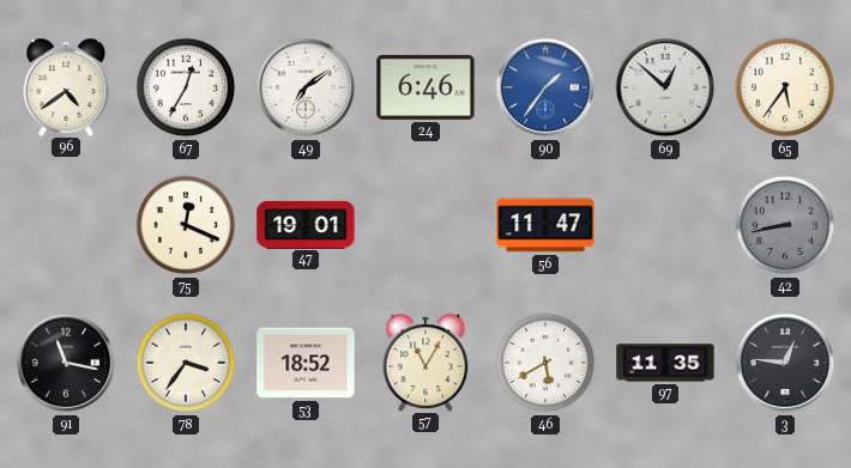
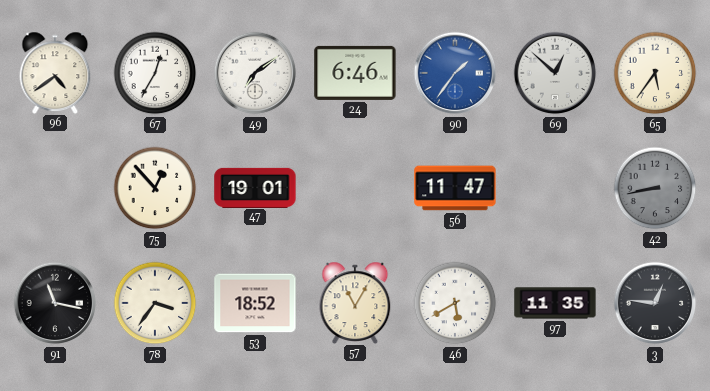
75: 12:19 -> 12:53
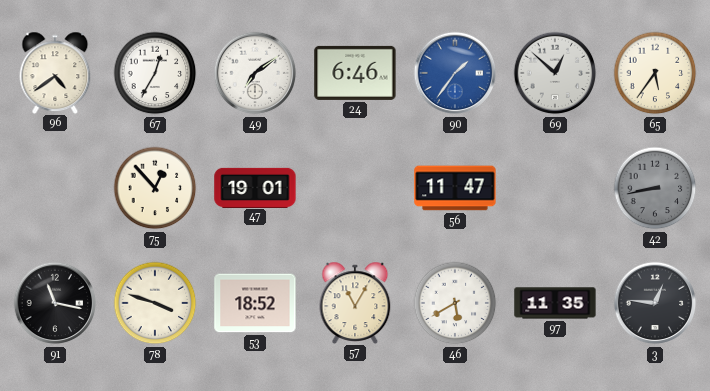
78: 3:36 -> 3:48
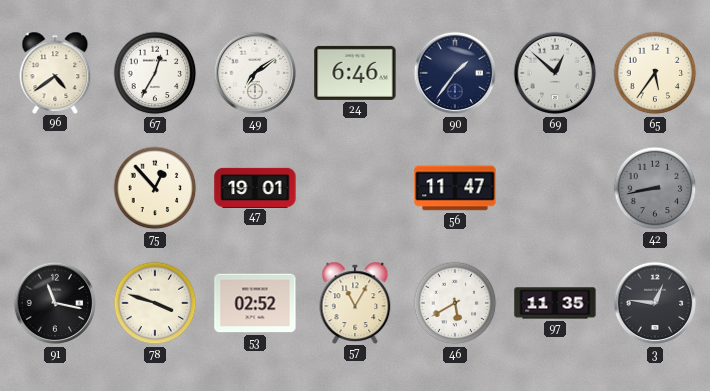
90 dial: blue -> navy
53: 18:52 -> 02:52
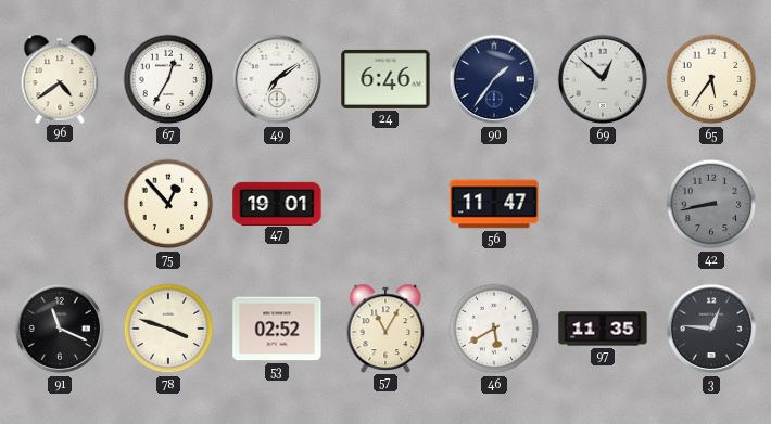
91: 11:17 -> 11:19
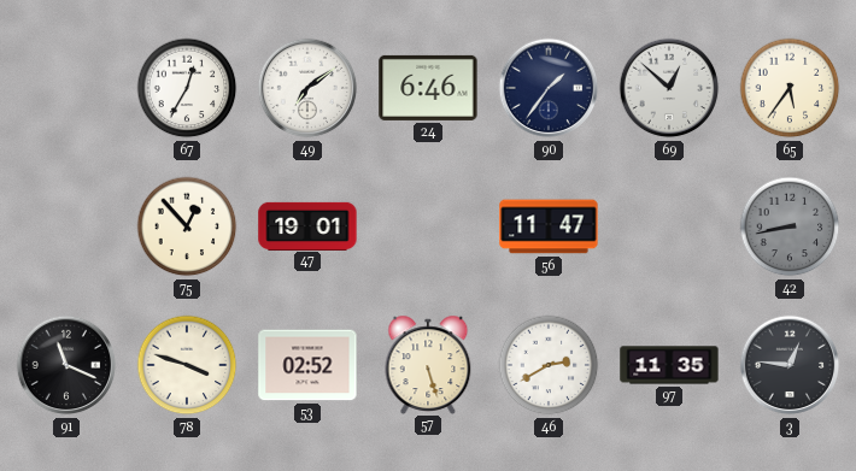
96: 4:39 -> none
57: 11:05 -> 5:27
46: 5:40 -> 2:40
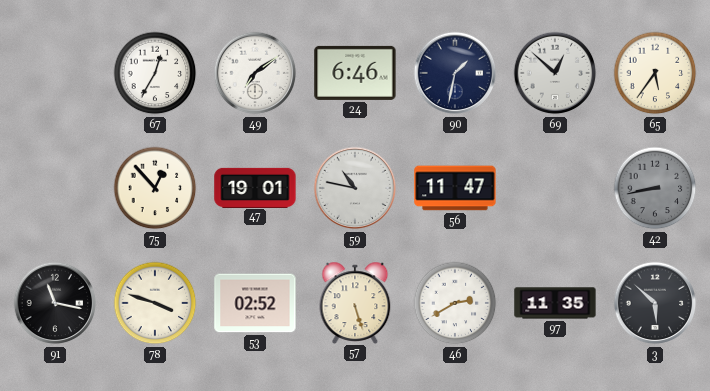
90: 1:36 -> 1:32
59: none -> 10:47
91: 11:19 -> 11:17
3: 12:46 -> 5:52
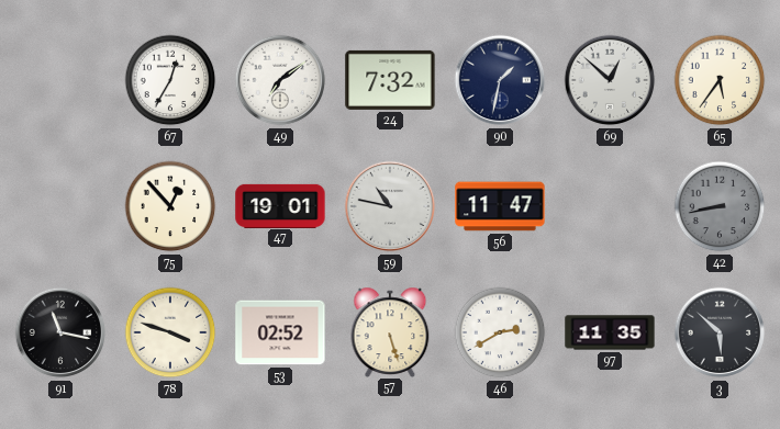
24: 6:46 -> 7:32
